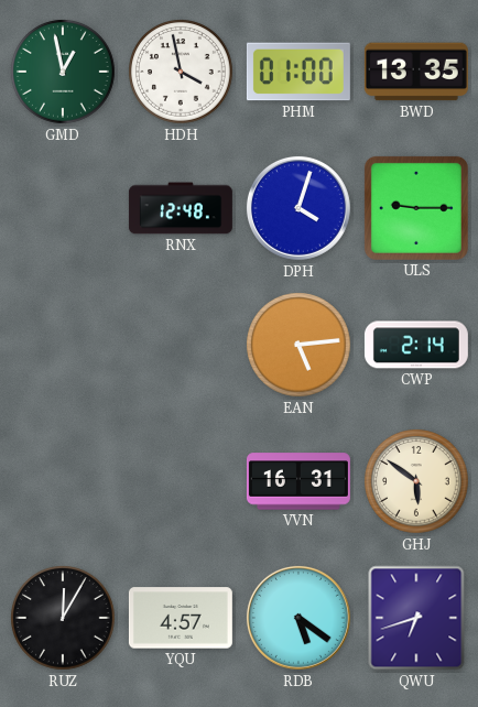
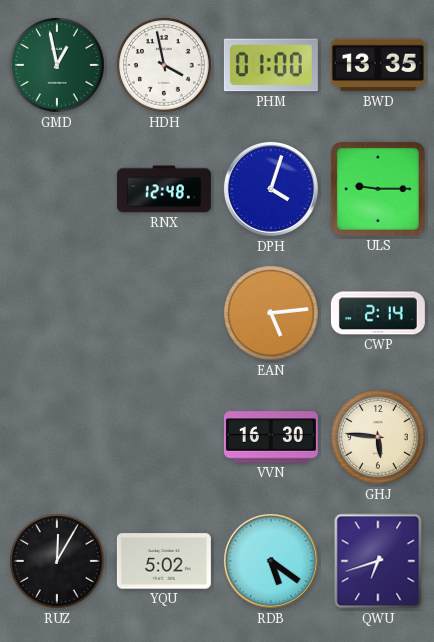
VVN: 16:31 -> 16:30
GHJ: 5:51 -> 5:46
YQU: 4:57 -> 5:02
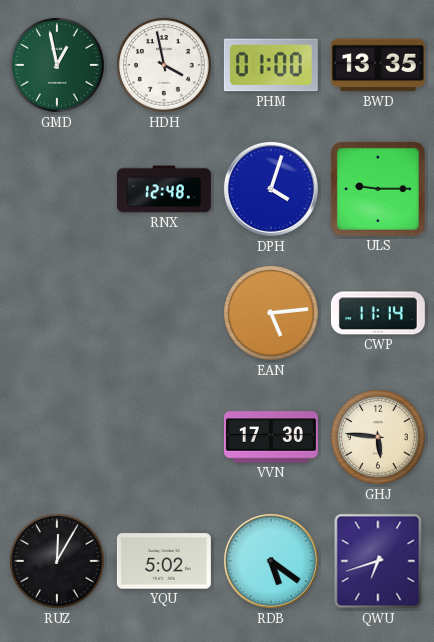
CWP: 2:14 -> 11:14
VVN: 16:30 -> 17:30
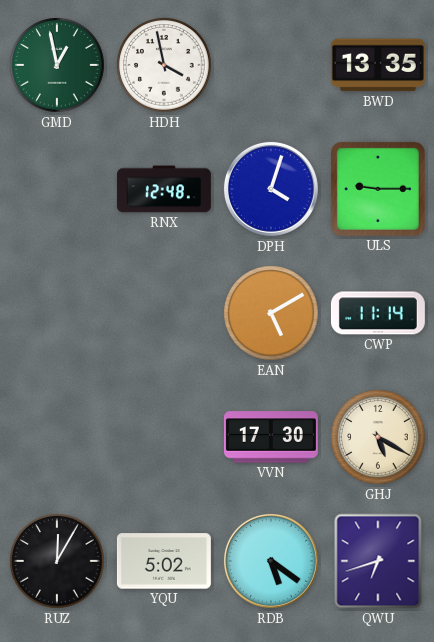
PHM: 01:00 -> none
EAN: 5:14 -> 5:10
GHJ: 5:46 -> 5:20
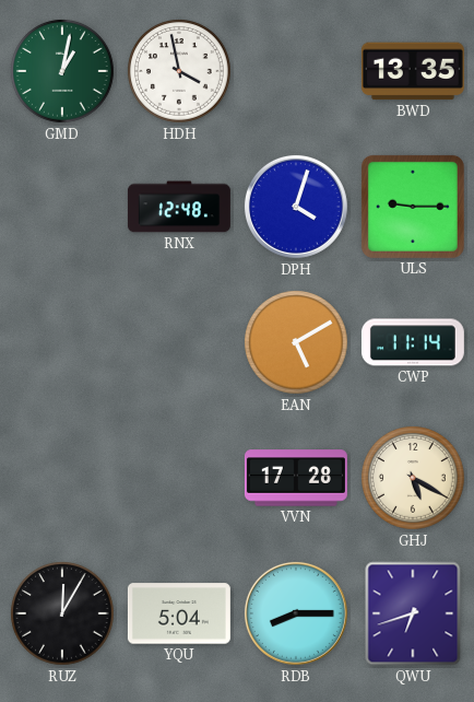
GMD: 12:58 -> 1:02
VVN: 17:30 -> 17:28
YQU: 5:02 -> 5:04
RDB: 5:21 -> 8:15
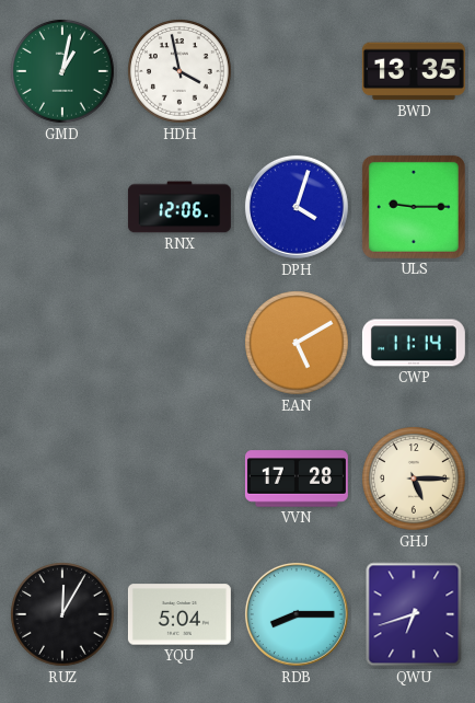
RNX: 12:48 -> 12:06
GHJ: 5:20 -> 5:15
